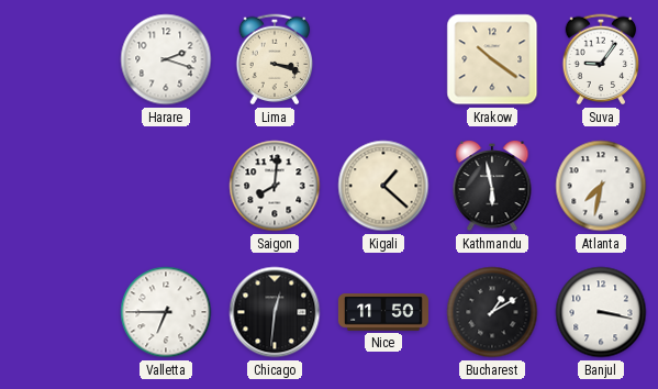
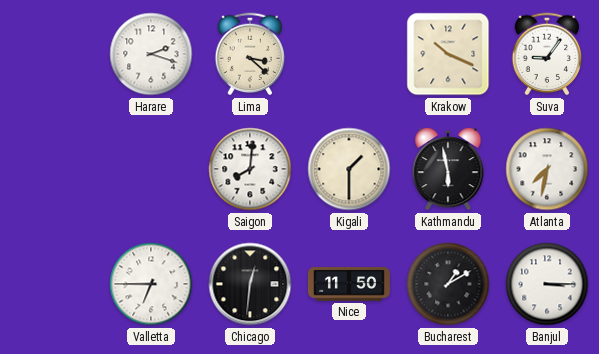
Lima: 3:18 -> 3:22
Krakow: 10:21 -> 10:19
Kigali: 1:22 -> 1:30
Banjul: 3:17 -> 3:15
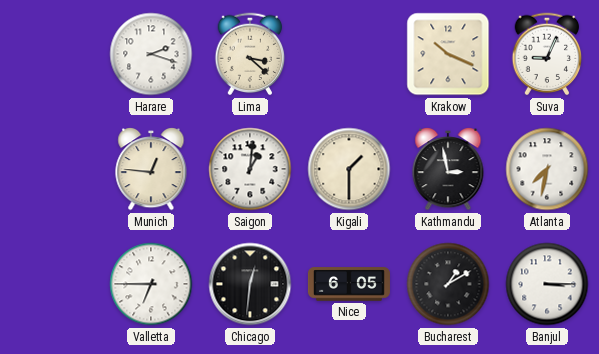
Suva: 9:06 -> 9:04
Munich: none -> 12:46
Saigon: 8:01 -> 1:01
Kathmandu: 5:58 -> 2:58
Nice: 11:50 -> 6:05
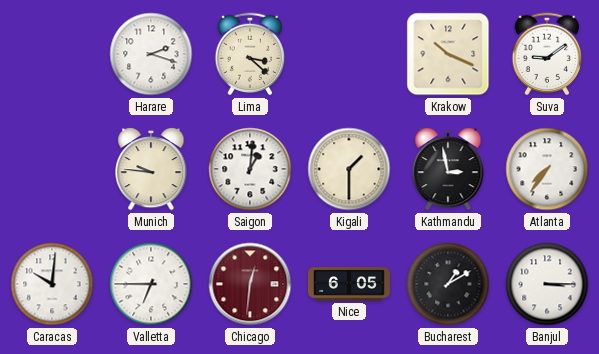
Suva: 9:04 -> 9:09
Munich: 12:46 -> 9:46
Atlanta: 7:32 -> 7:36
Caracas: none -> 10:01
Chicago dial: black -> burgundy
